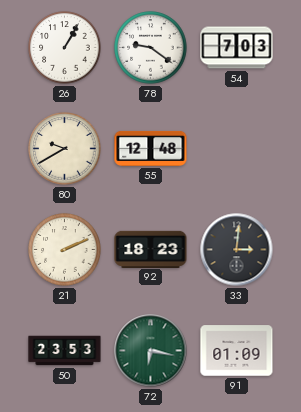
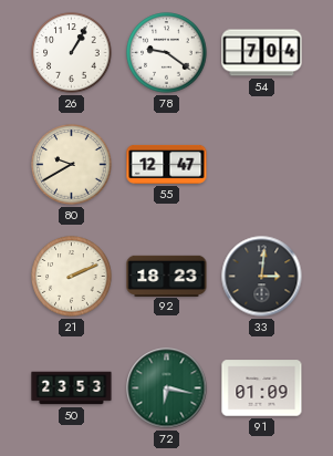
54: 7:03 -> 7:04
55: 12:48 -> 12:47
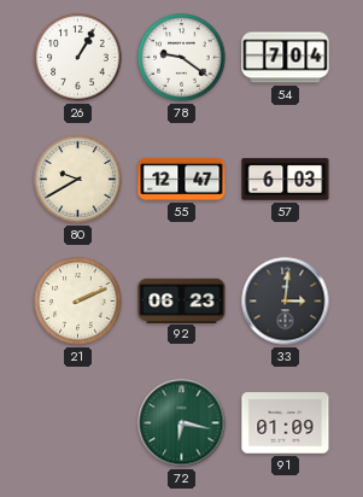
57: none -> 6:03
92: 18:23 -> 06:23
50: 23:53 -> none
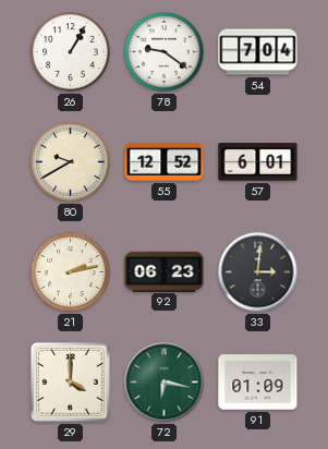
55: 12:47 -> 12:52
57: 6:03 -> 6:01
21: 2:11 -> 2:13
29: none -> 4:00
